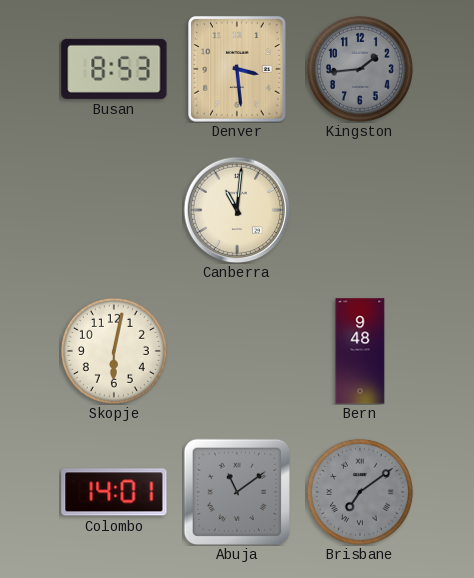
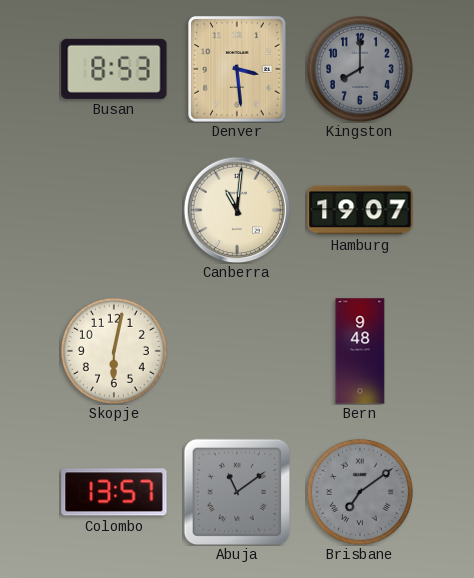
Kingston: 1:44 -> 8:00
Hamburg: none -> 19:07
Colombo: 14:01 -> 13:57
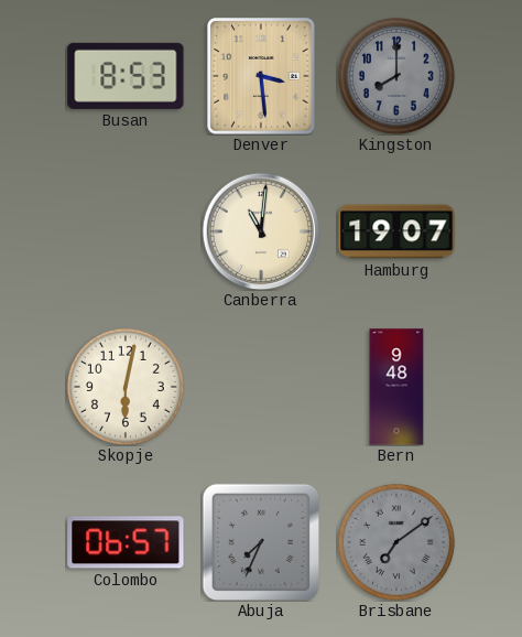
Colombo: 13:57 -> 06:57
Abuja: 11:09 -> 7:34
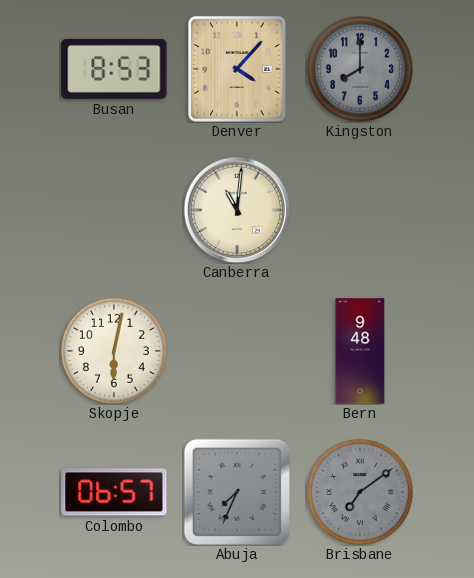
Denver: 3:29 -> 4:07
Hamburg: 19:07 -> none
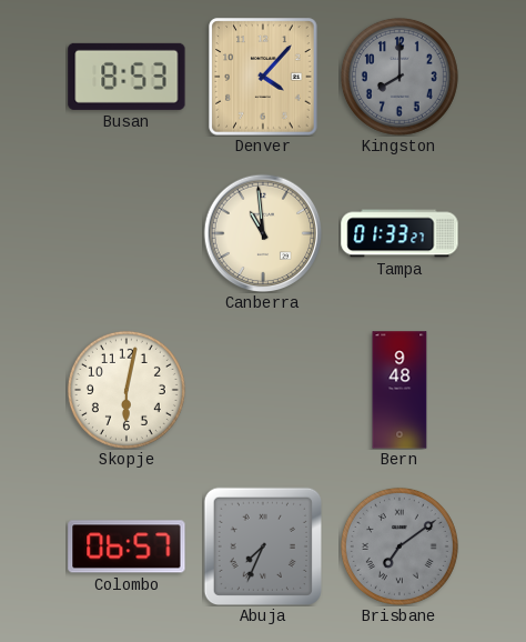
Canberra: 11:01 -> 10:59
Tampa: none -> 01:33
